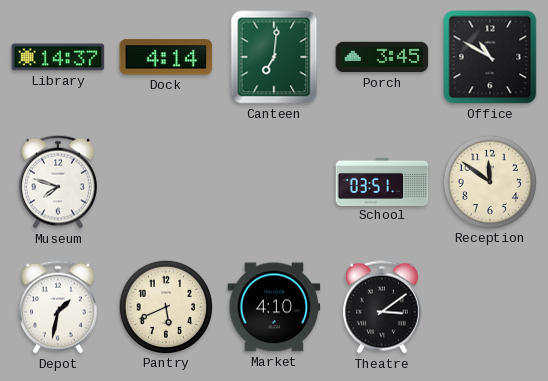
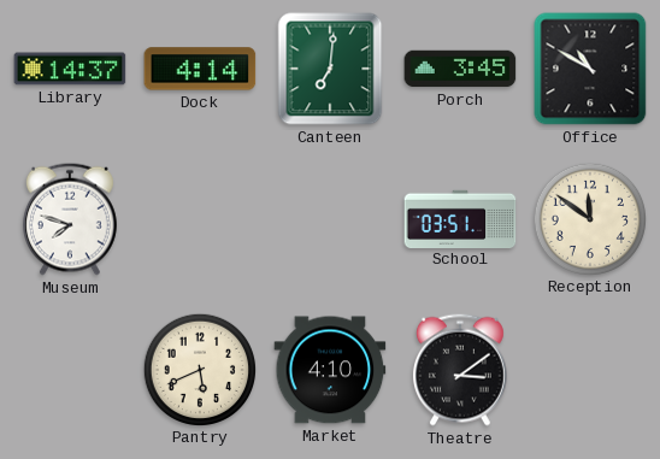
Depot: 1:32 -> none
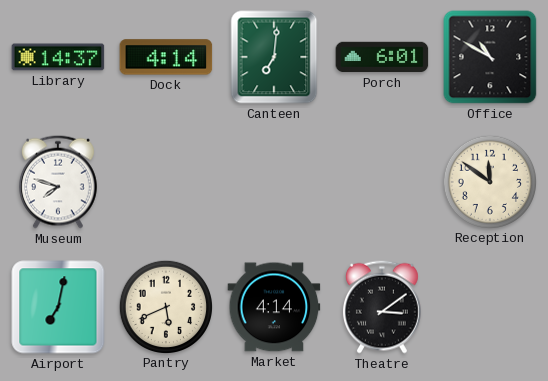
Porch: 3:45 -> 6:01
School: 03:51 -> none
Airport: none -> 7:02
Market: 4:10 -> 4:14
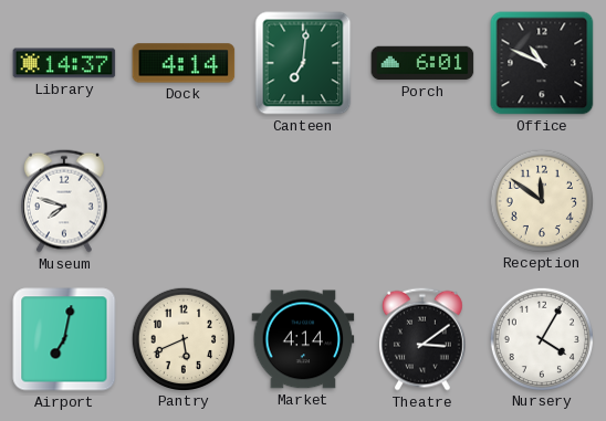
Office: 10:50 -> 10:49
Nursery: none -> 4:05
